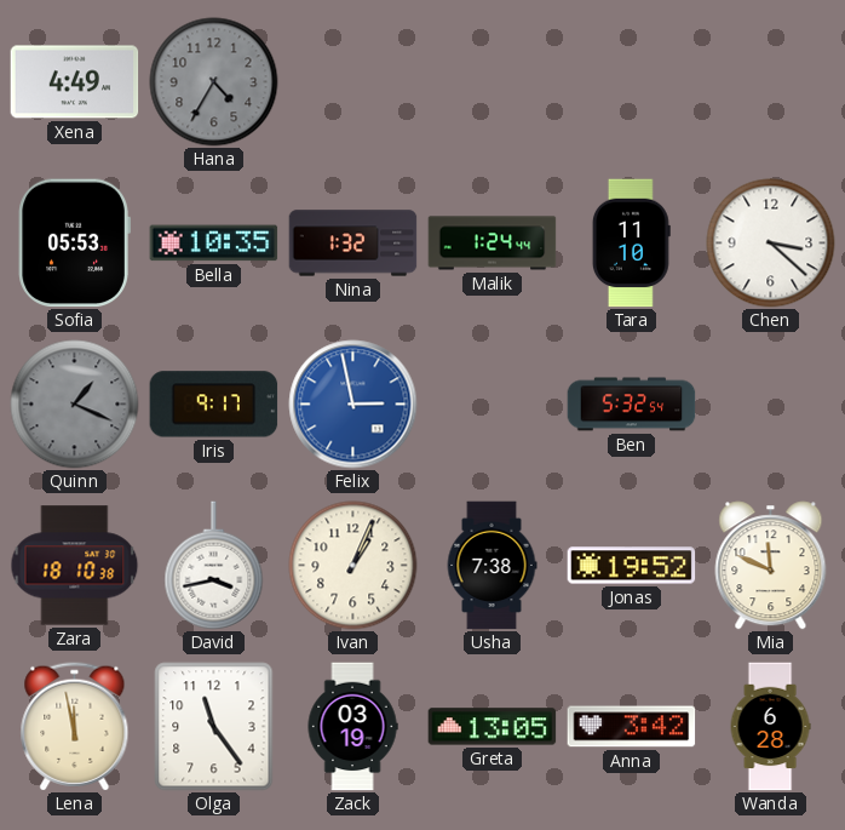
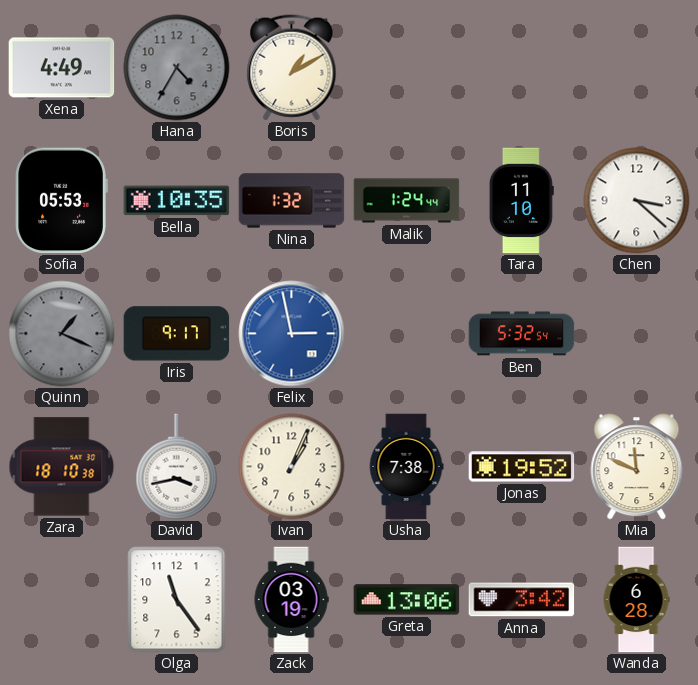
Boris: none -> 1:10
Lena: 11:58 -> none
Greta: 13:05 -> 13:06
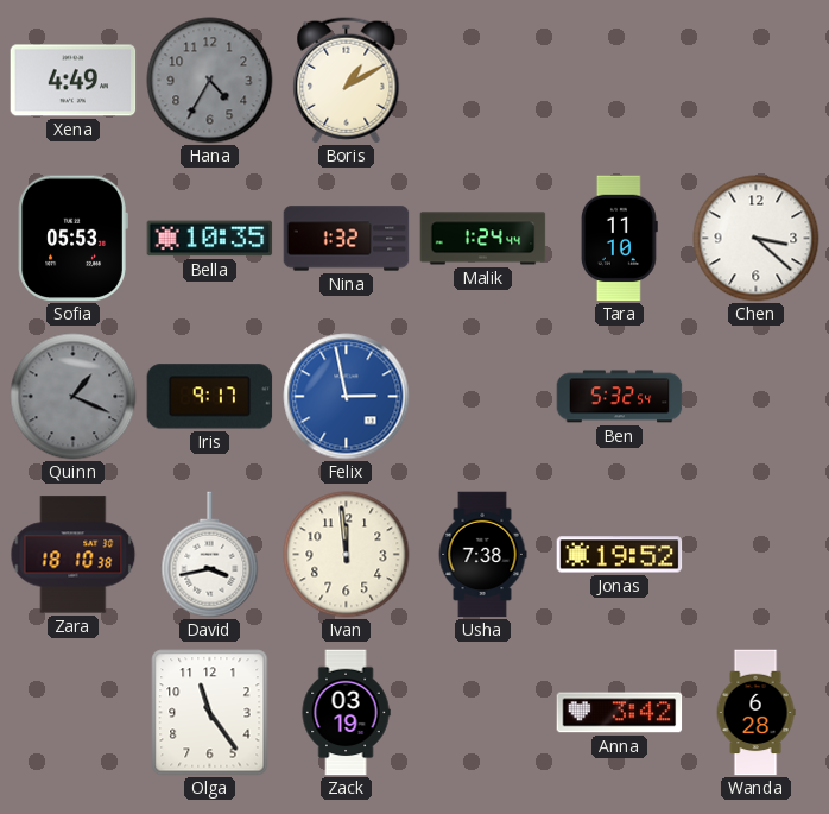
Ivan: 1:04 -> 11:59
Mia: 11:49 -> none
Greta: 13:06 -> none
